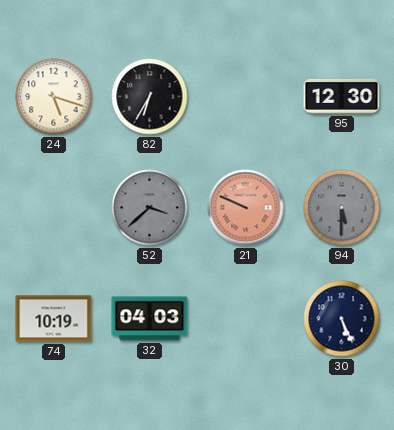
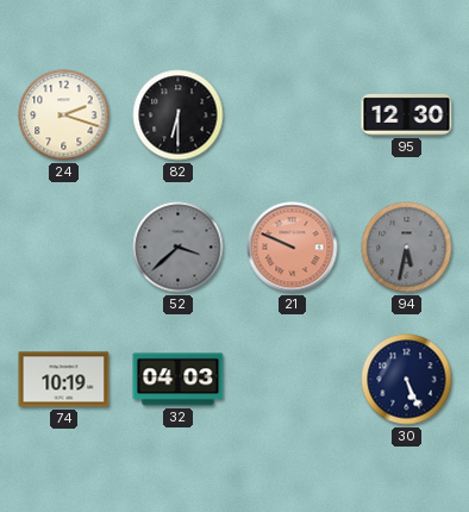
24: 5:18 -> 2:18
82: 6:35 -> 6:30
94: 5:30 -> 5:32
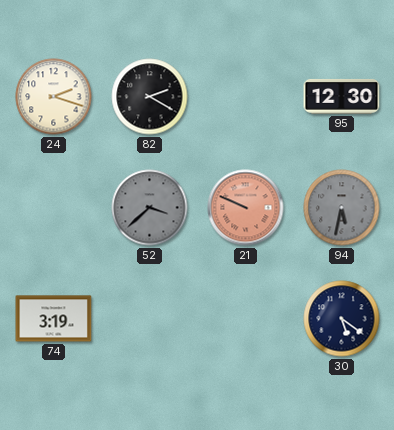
82: 6:30 -> 2:20
74: 10:19 -> 3:19
32: 04:03 -> none
30: 5:26 -> 5:21
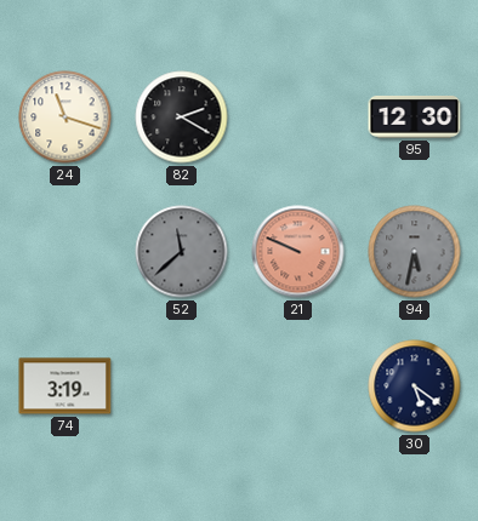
24: 2:18 -> 11:18
52: 3:38 -> 11:38
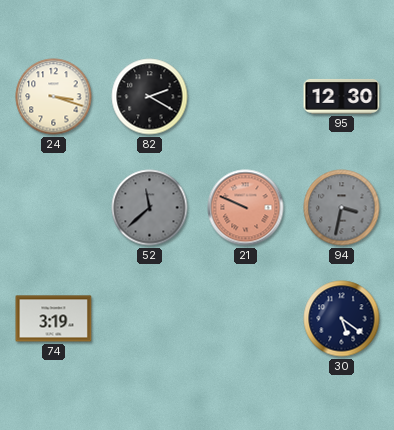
24: 11:18 -> 3:18
94: 5:32 -> 3:32
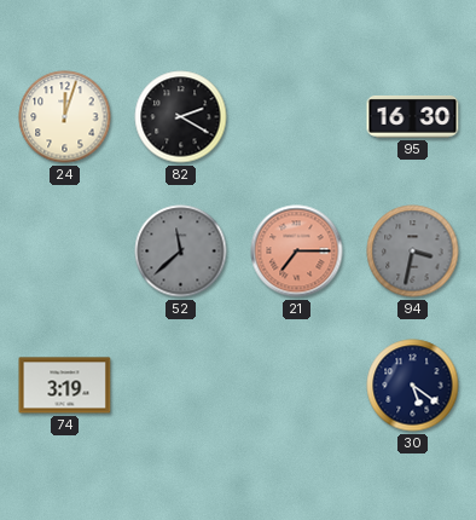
24: 3:18 -> 12:03
95: 12:30 -> 16:30
21: 9:49 -> 7:15
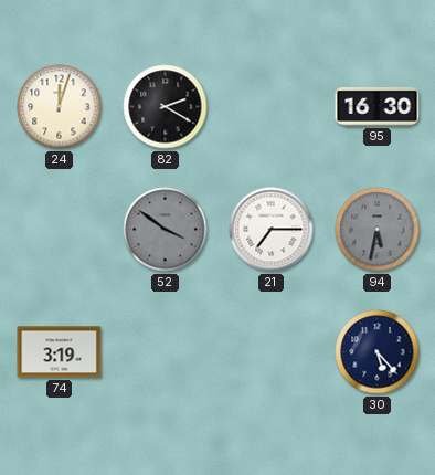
52: 11:38 -> 3:51
21 dial: salmon -> white
94: 3:32 -> 5:32
30: 5:21 -> 5:23
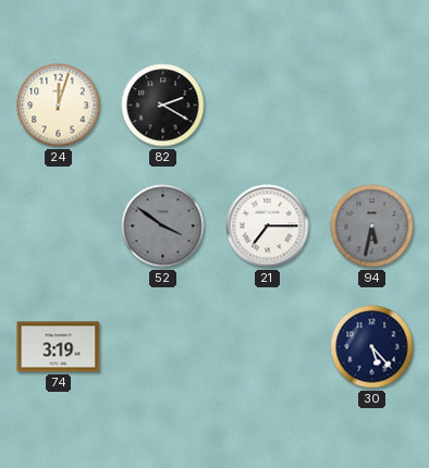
95: 16:30 -> none
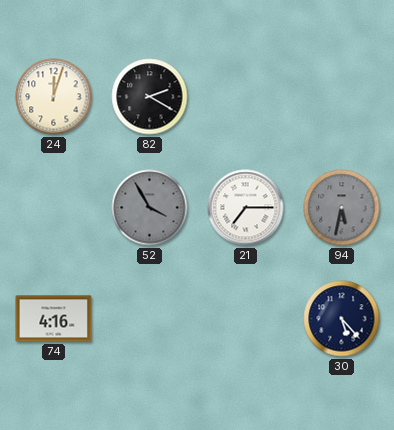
52: 3:51 -> 3:55
74: 3:19 -> 4:16
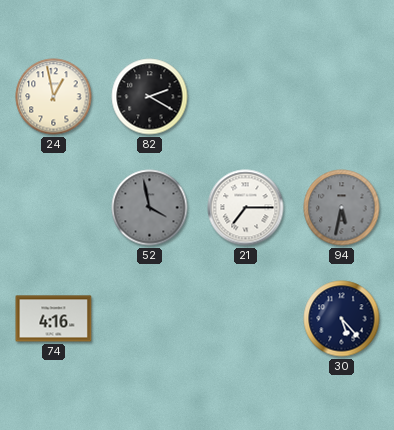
24: 12:03 -> 12:58
52: 3:55 -> 3:58
